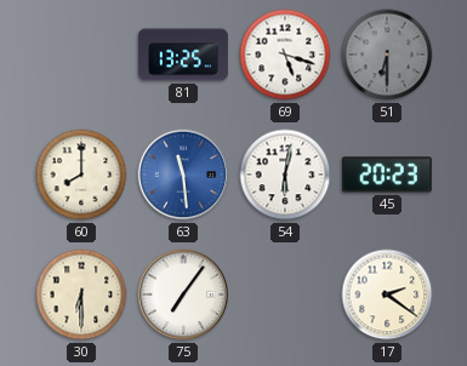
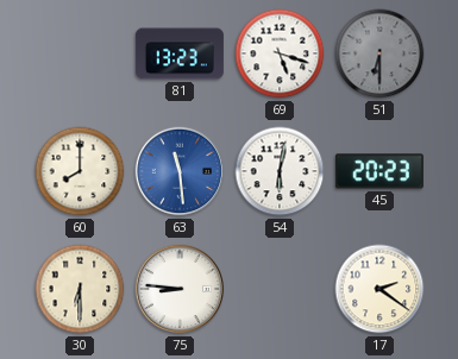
81: 13:25 -> 13:23
75: 7:06 -> 8:46
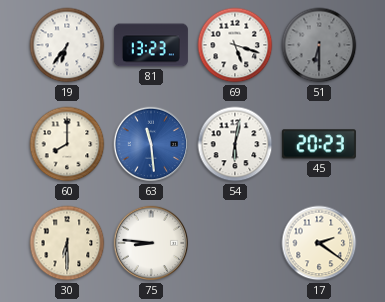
19: none -> 6:36
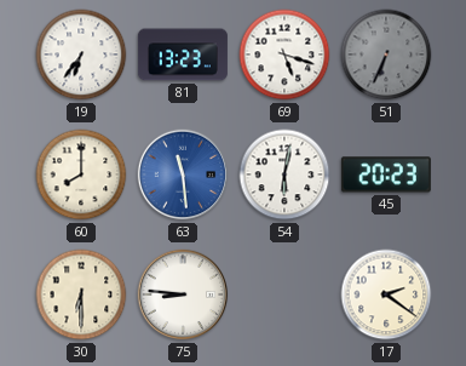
51: 6:30 -> 6:34
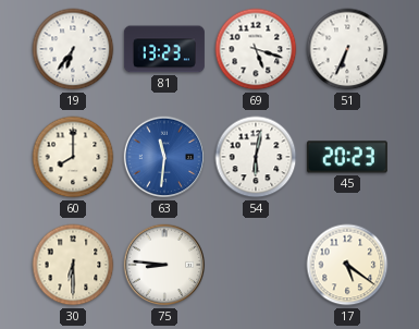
51 dial: grey -> white
63: 11:29 -> 11:31
17: 2:21 -> 5:21
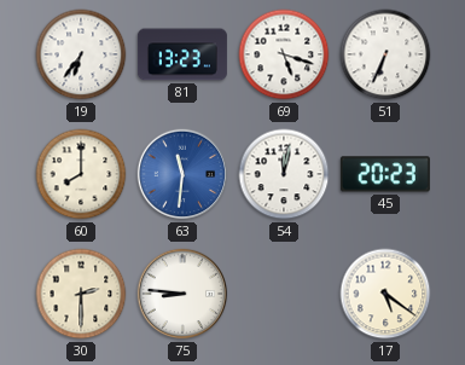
54: 6:02 -> 12:02
30: 6:30 -> 2:30
